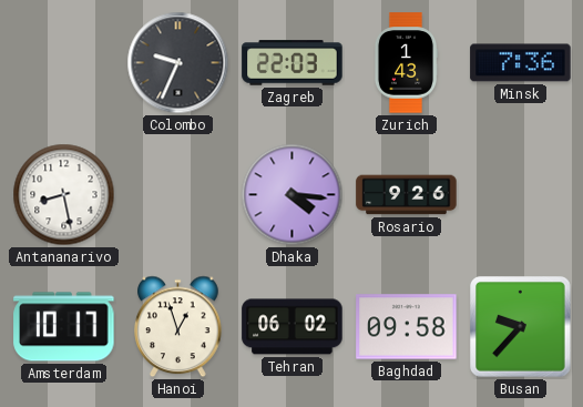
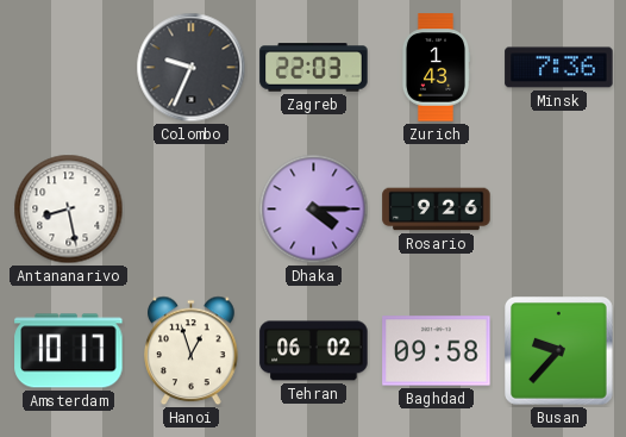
Dhaka: 4:16 -> 4:15
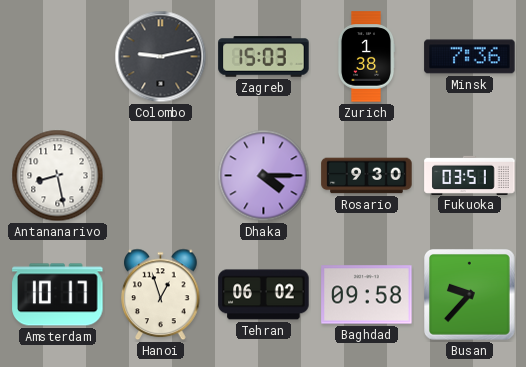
Colombo: 9:34 -> 9:13
Zagreb: 22:03 -> 15:03
Zurich: 1:43 -> 1:38
Rosario: 9:26 -> 9:30
Fukuoka: none -> 03:51
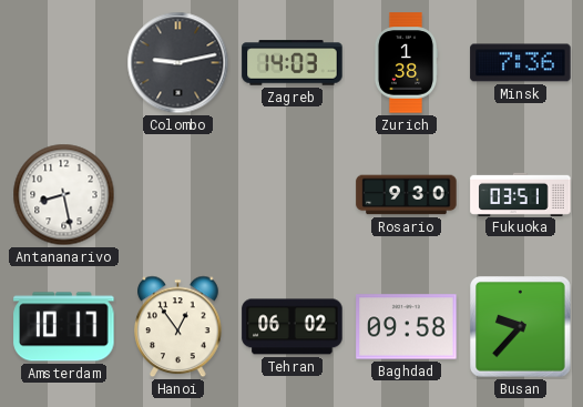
Zagreb: 15:03 -> 14:03
Dhaka: 4:15 -> none
Hanoi: 12:57 -> 12:54
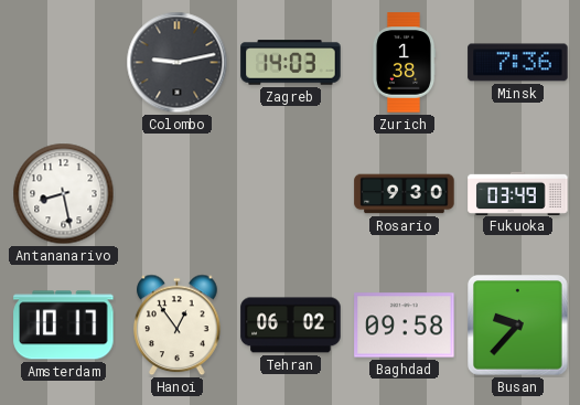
Fukuoka: 03:51 -> 03:49
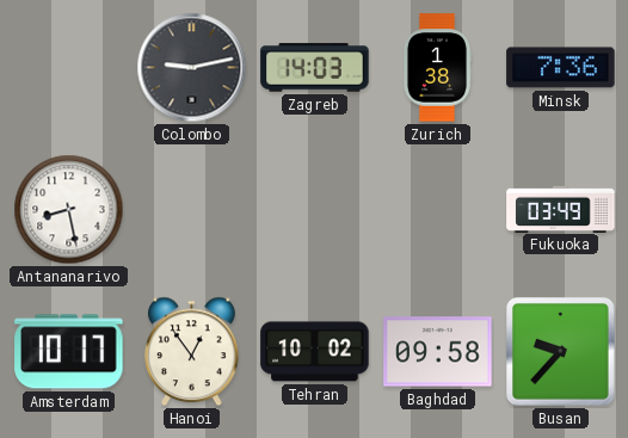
Rosario: 9:30 -> none
Tehran: 06:02 -> 10:02
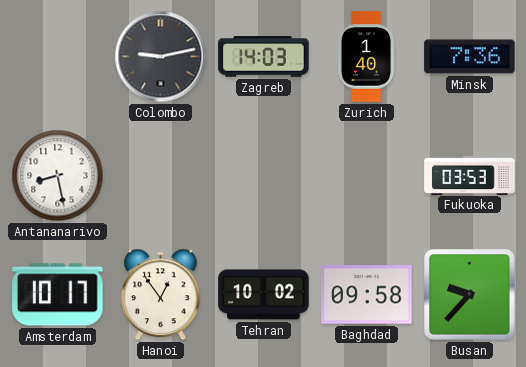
Zurich: 1:38 -> 1:40
Fukuoka: 03:49 -> 03:53
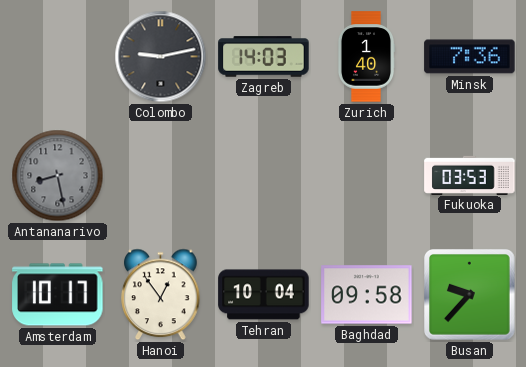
Antananarivo dial: white -> grey
Tehran: 10:02 -> 10:04
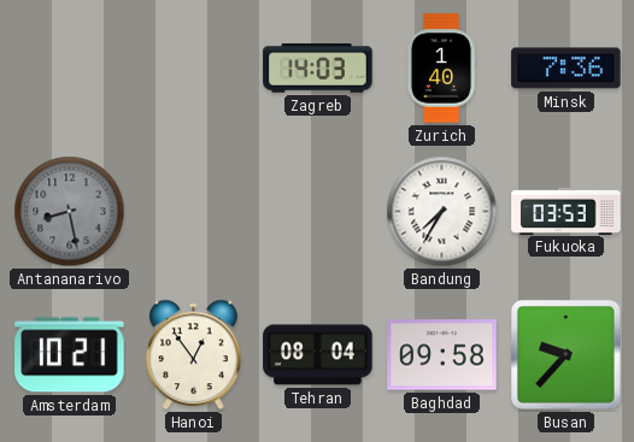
Colombo: 9:13 -> none
Bandung: none -> 7:35
Amsterdam: 10:17 -> 10:21
Tehran: 10:04 -> 08:04
